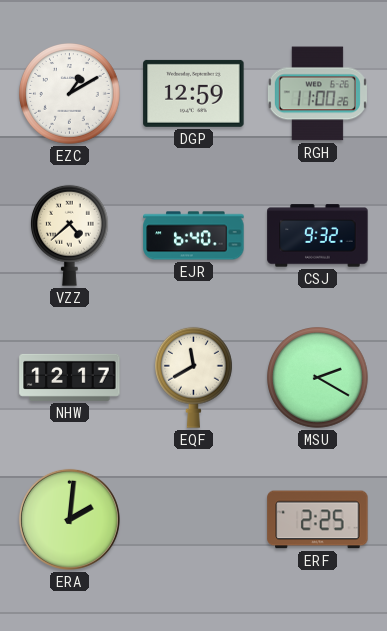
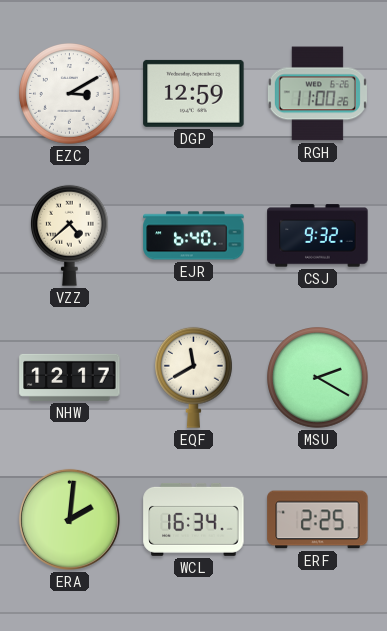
EZC: 1:10 -> 3:10
WCL: none -> 16:34
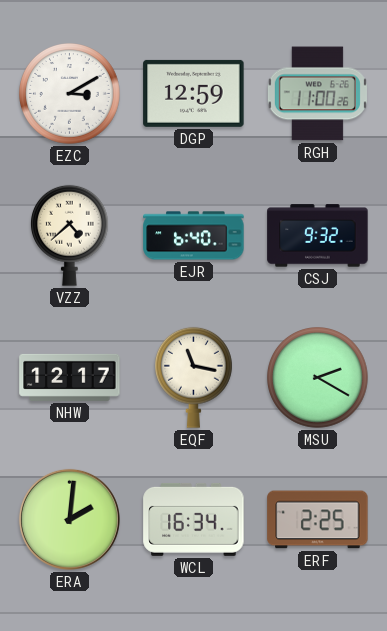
EQF: 11:40 -> 11:17
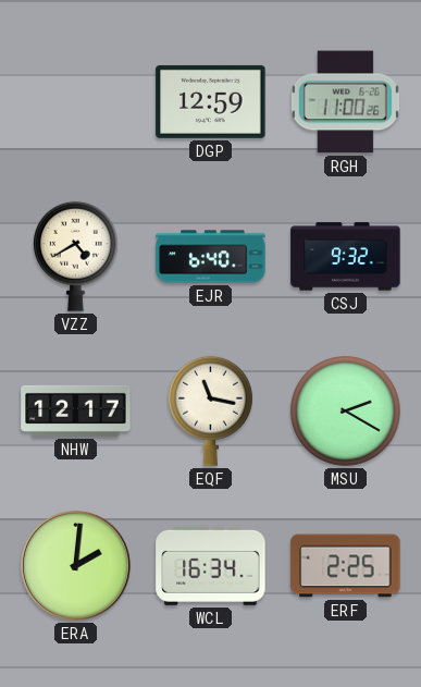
EZC: 3:10 -> none
VZZ: 4:38 -> 4:40
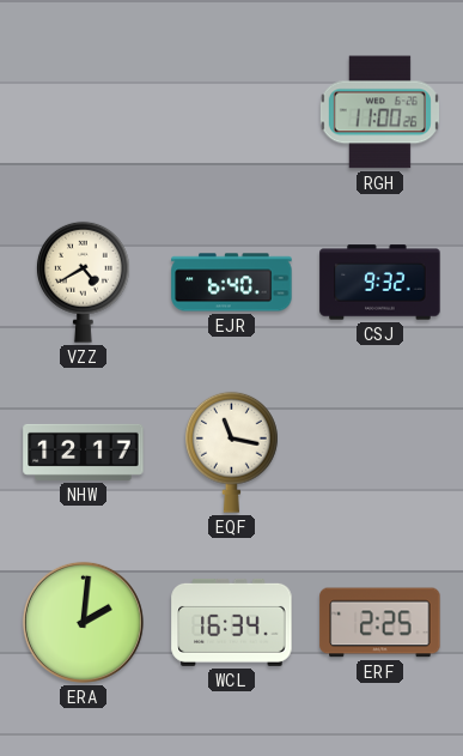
DGP: 12:59 -> none
MSU: 2:20 -> none
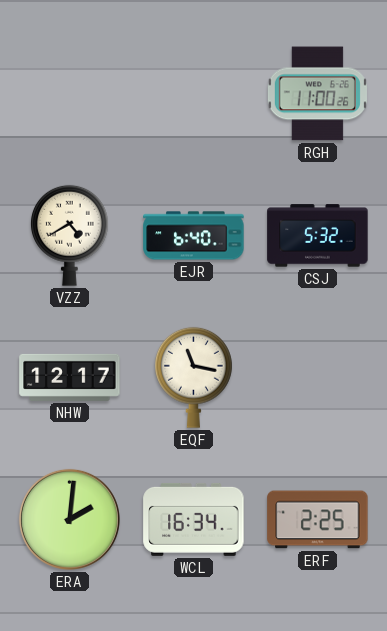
CSJ: 9:32 -> 5:32
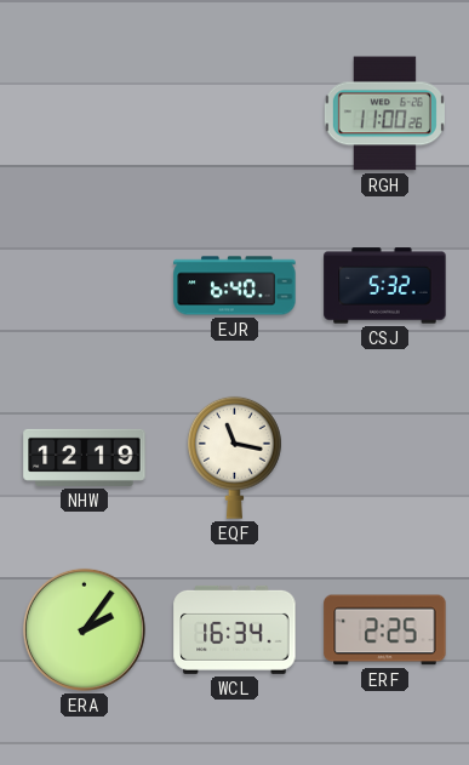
VZZ: 4:40 -> none
NHW: 12:17 -> 12:19
ERA: 2:01 -> 2:06
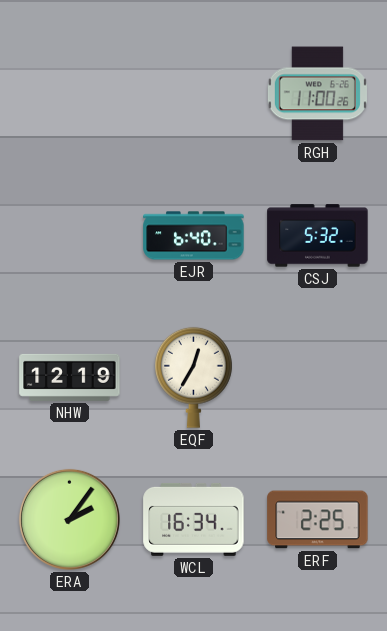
EQF: 11:17 -> 12:35
